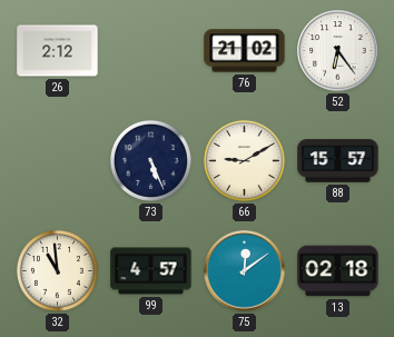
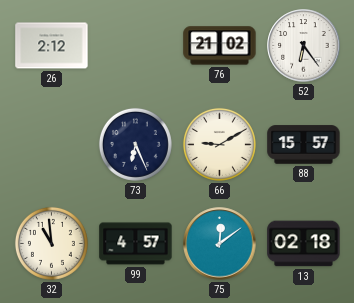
73: 5:26 -> 6:26
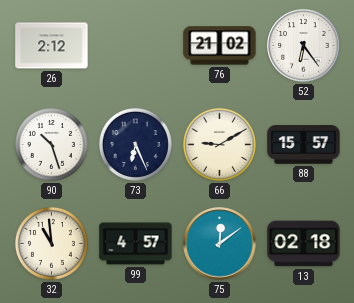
90: none -> 10:27
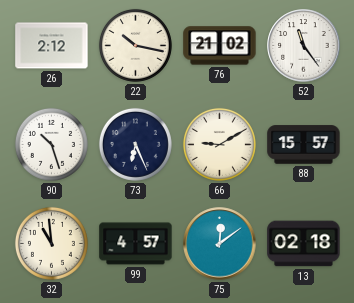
22: none -> 10:17
52: 6:24 -> 11:24
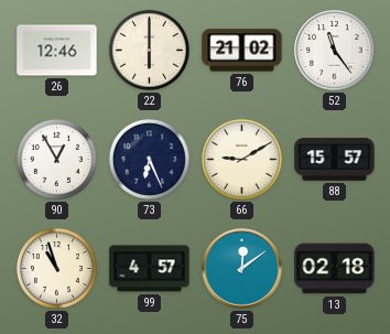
26: 2:12 -> 12:46
22: 10:17 -> 6:00
90: 10:27 -> 12:55
32: 10:59 -> 10:57
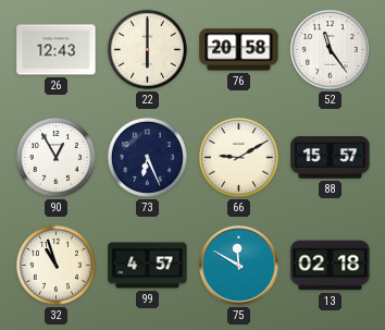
26: 12:46 -> 12:43
76: 21:02 -> 20:58
75: 12:09 -> 11:50
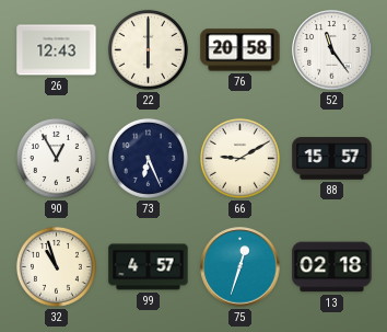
75: 11:50 -> 12:33
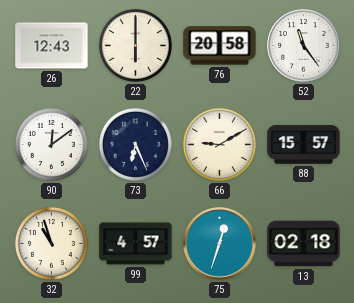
90: 12:55 -> 12:09
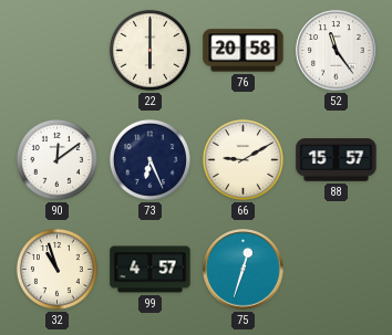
26: 12:43 -> none
13: 02:18 -> none
